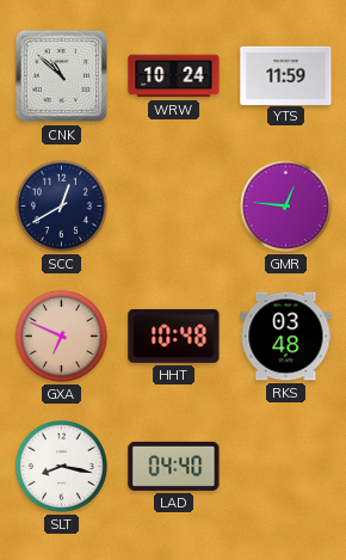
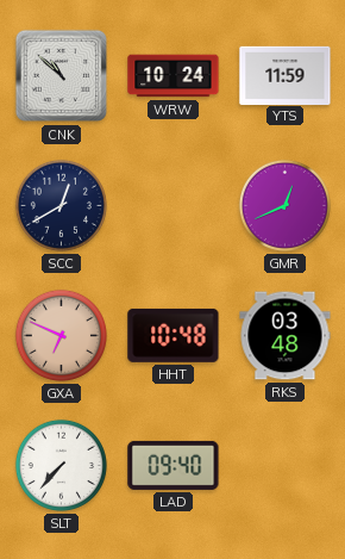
GMR: 12:46 -> 12:41
SLT: 8:17 -> 7:37
LAD: 04:40 -> 09:40
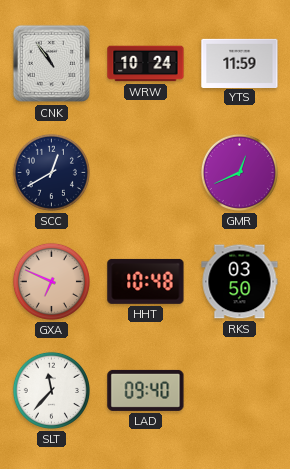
CNK: 10:52 -> 10:54
RKS: 03:48 -> 03:50
SLT: 7:37 -> 11:37
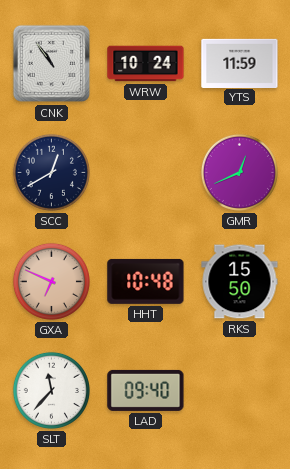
RKS: 03:50 -> 15:50
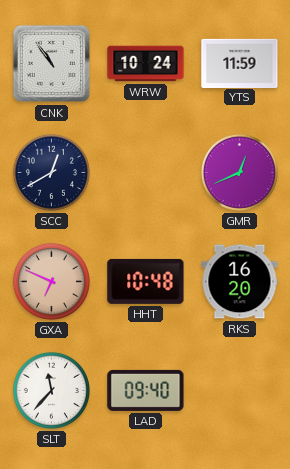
RKS: 15:50 -> 16:20
